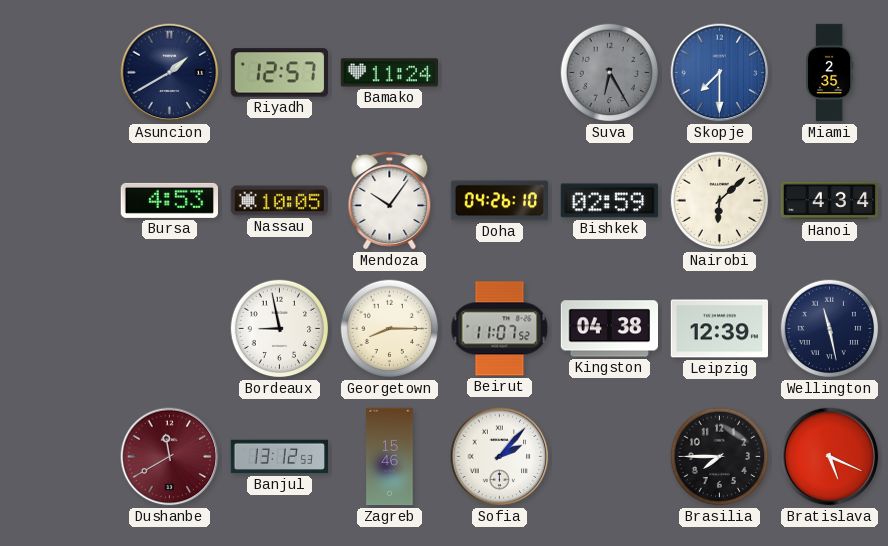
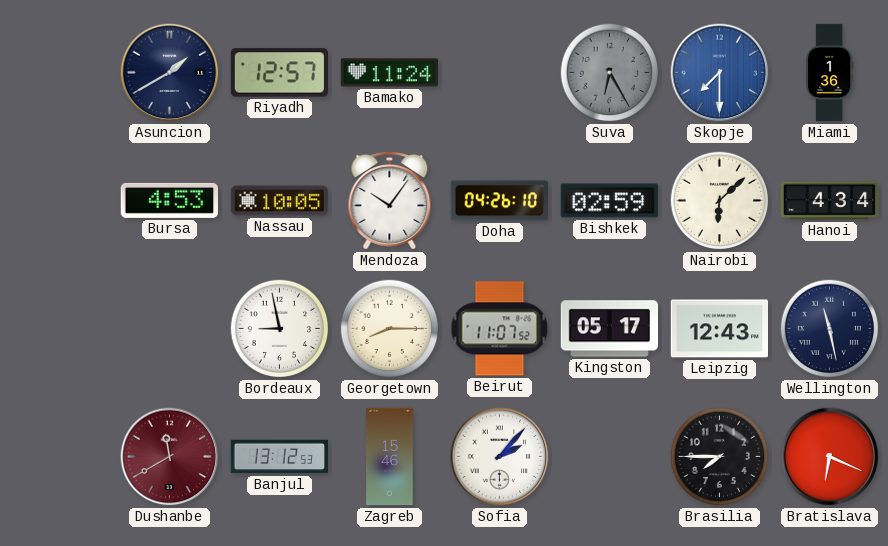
Miami: 2:35 -> 1:36
Kingston: 04:38 -> 05:17
Leipzig: 12:39 -> 12:43
Bratislava: 5:19 -> 6:19
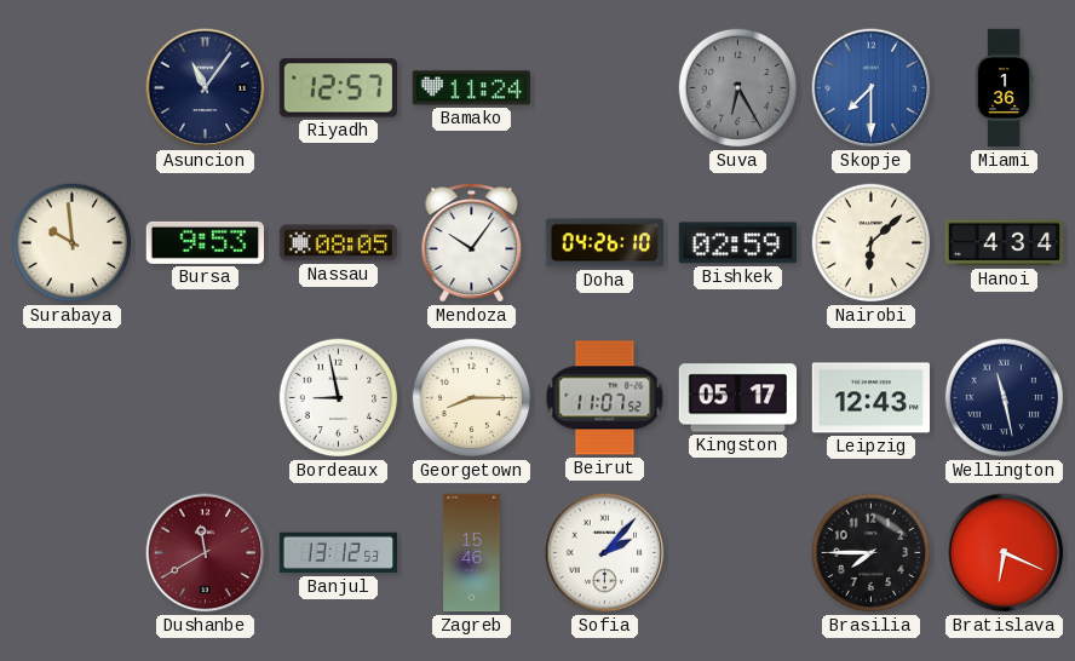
Asuncion: 1:40 -> 11:06
Surabaya: none -> 9:59
Bursa: 4:53 -> 9:53
Nassau: 10:05 -> 08:05
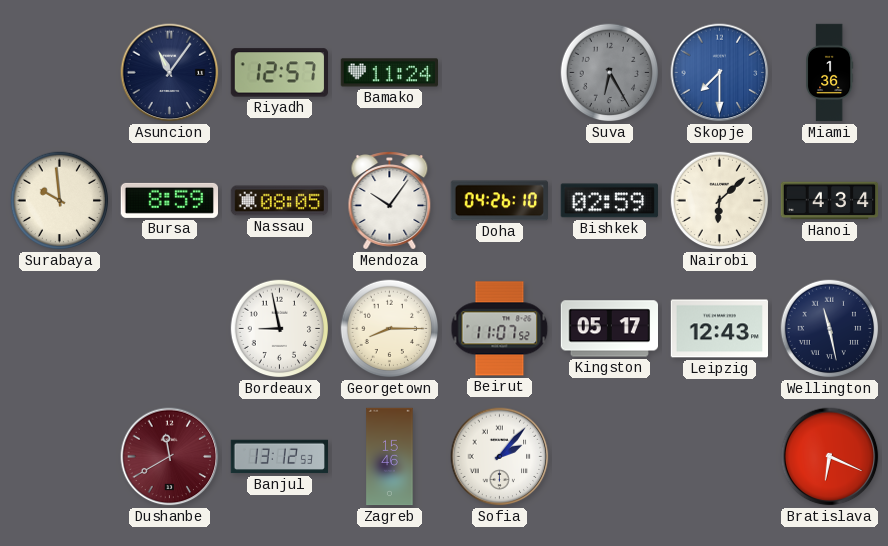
Bursa: 9:53 -> 8:59
Brasilia: 7:45 -> none
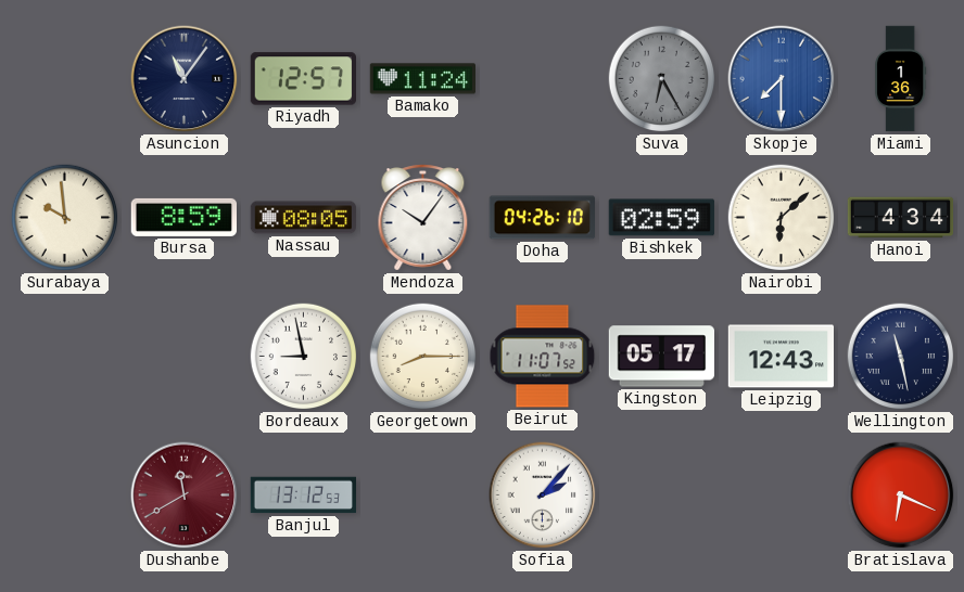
Zagreb: 15:46 -> none
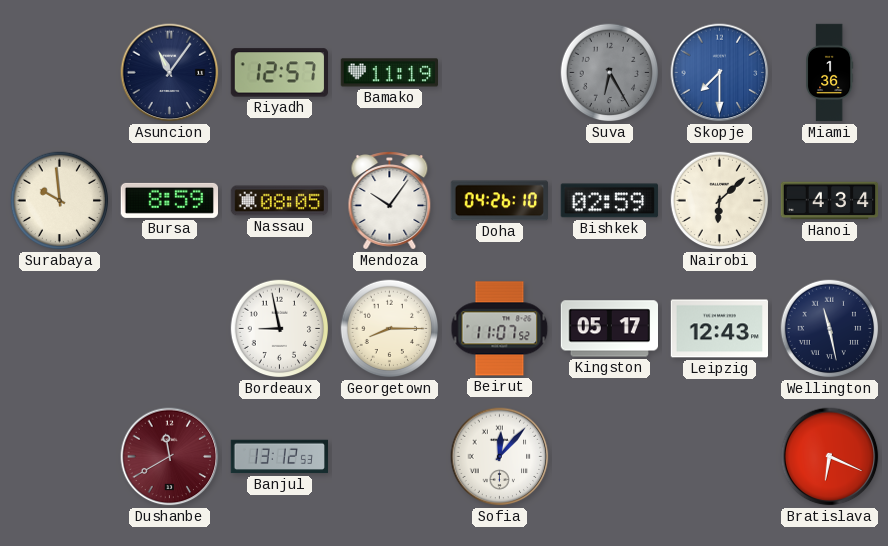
Bamako: 11:24 -> 11:19
Sofia: 2:07 -> 12:07
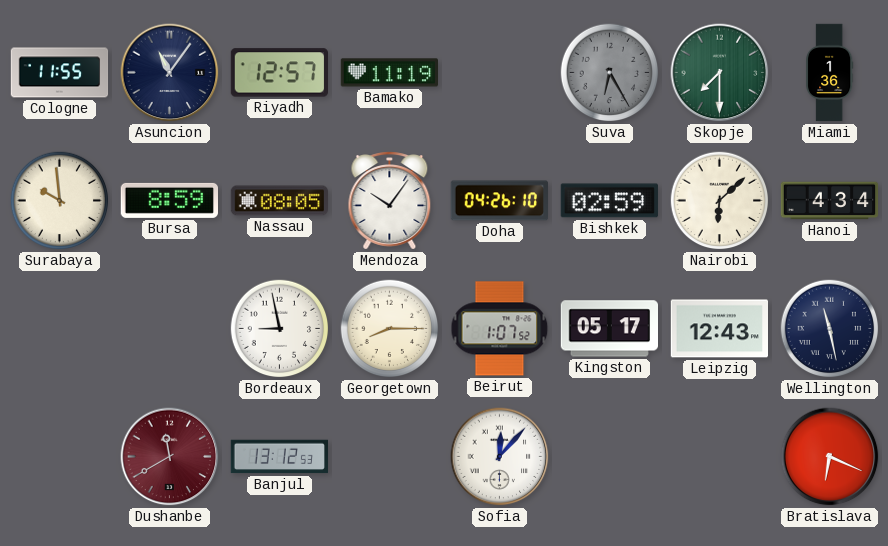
Cologne: none -> 11:55
Skopje dial: blue -> green
Beirut: 11:07 -> 1:07
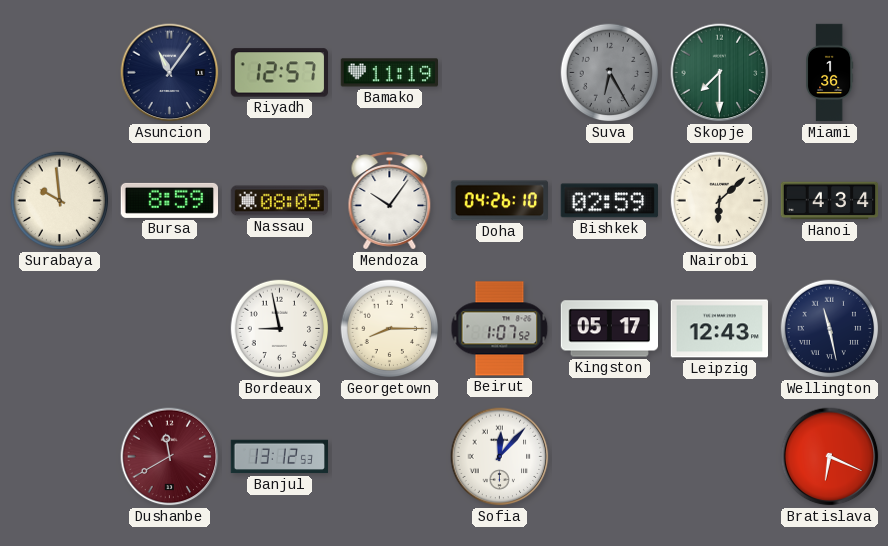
Cologne: 11:55 -> none
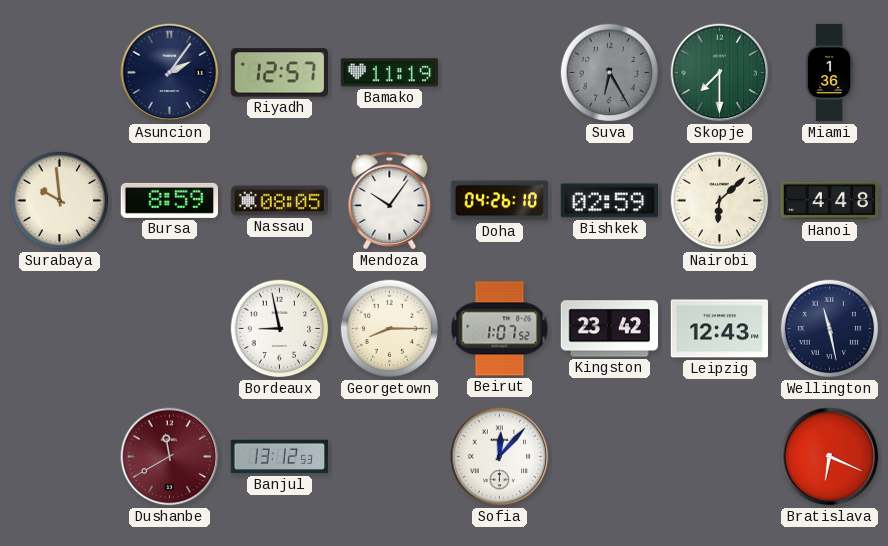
Asuncion: 11:06 -> 2:06
Hanoi: 4:34 -> 4:48
Kingston: 05:17 -> 23:42
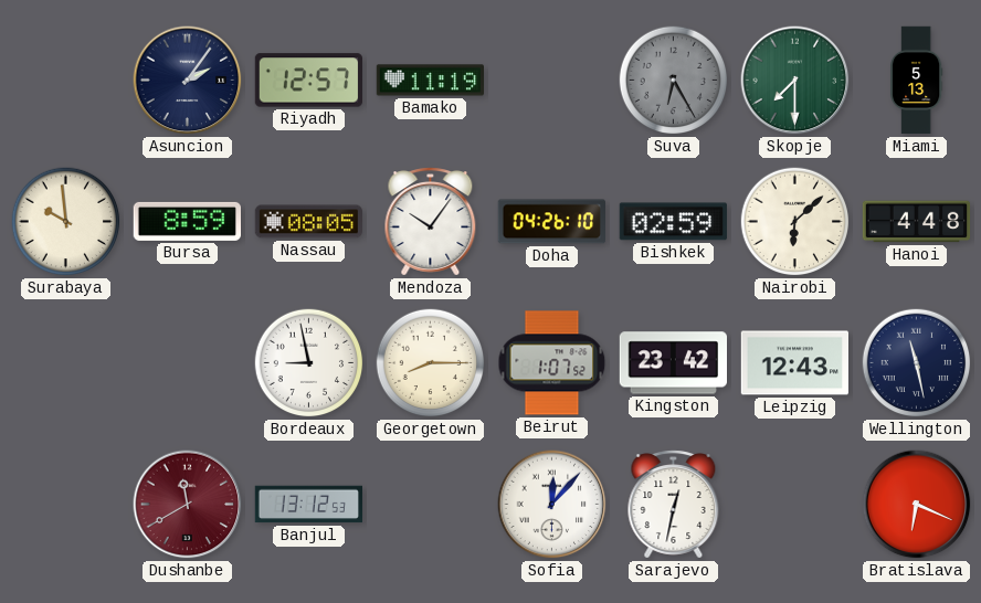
Miami: 1:36 -> 5:13
Sarajevo: none -> 12:32
